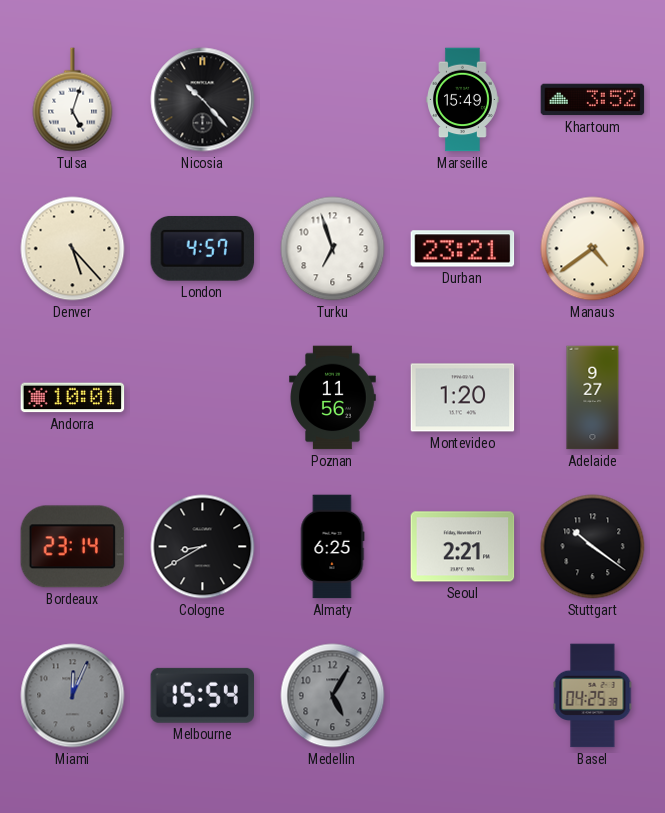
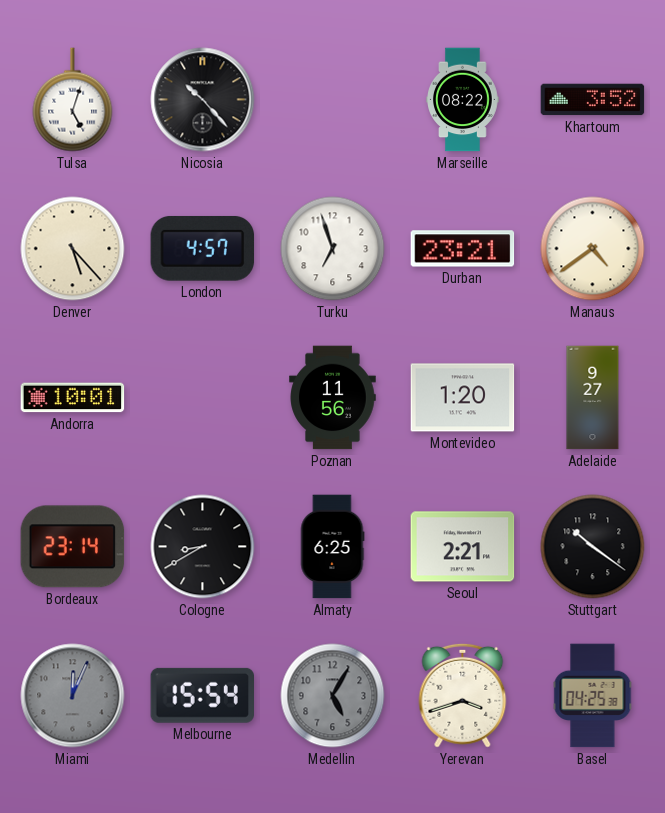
Marseille: 15:49 -> 08:22
Yerevan: none -> 3:42
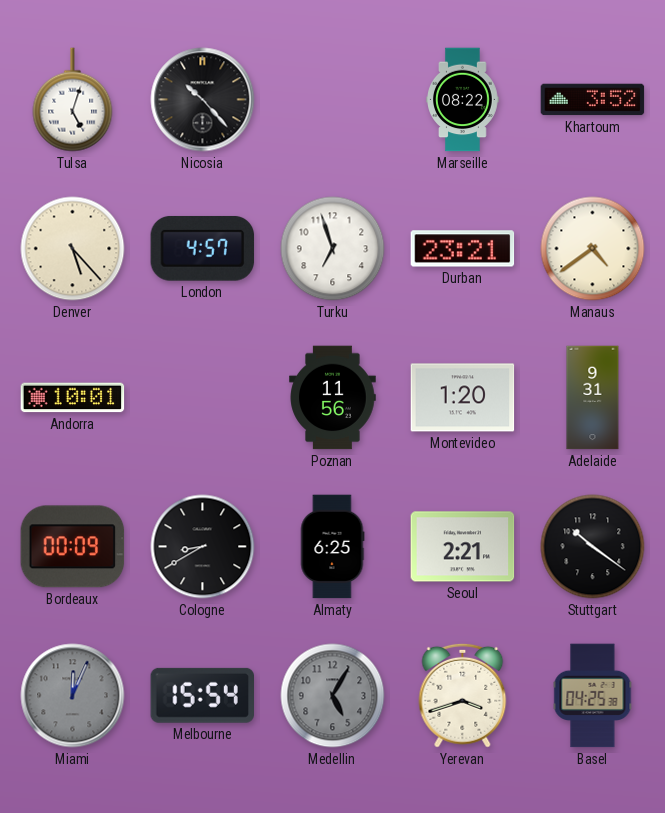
Adelaide: 9:27 -> 9:31
Bordeaux: 23:14 -> 00:09
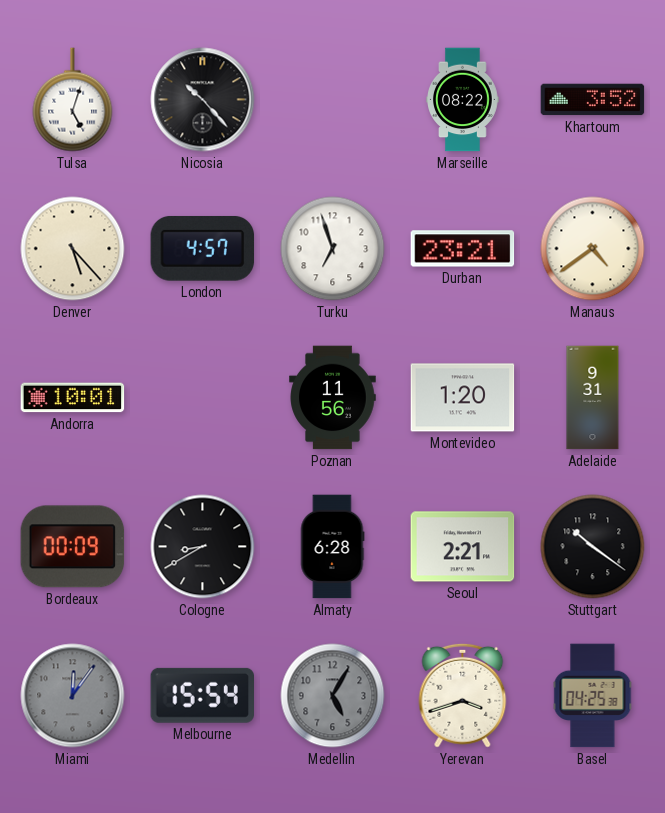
Almaty: 6:25 -> 6:28
Miami: 12:04 -> 12:06
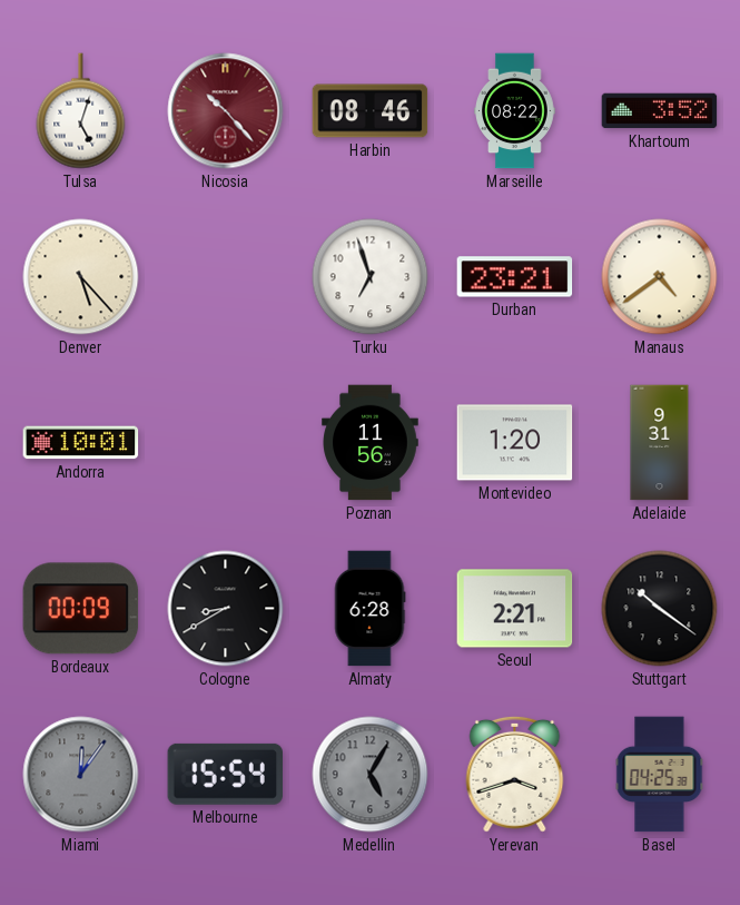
Nicosia dial: black -> burgundy
Harbin: none -> 08:46
London: 4:57 -> none
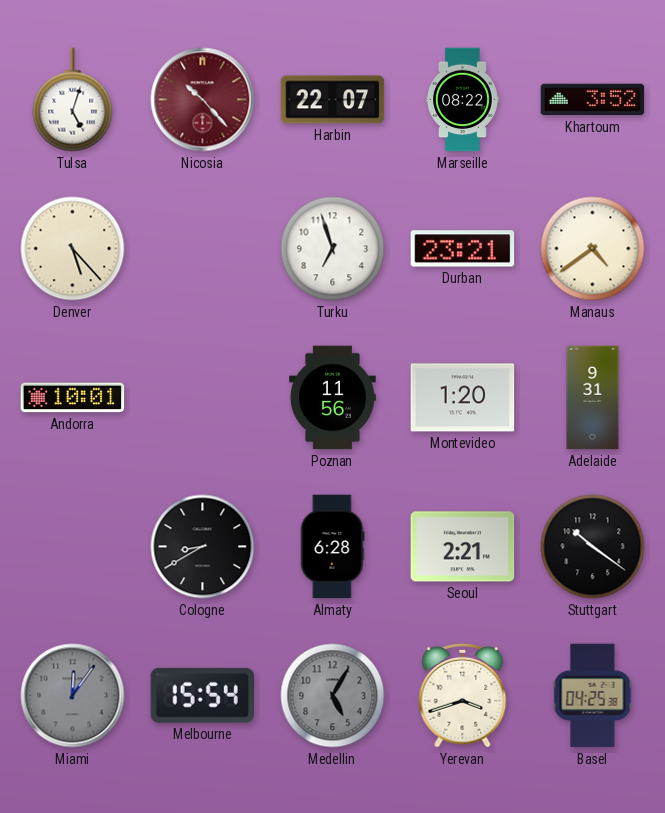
Harbin: 08:46 -> 22:07
Bordeaux: 00:09 -> none
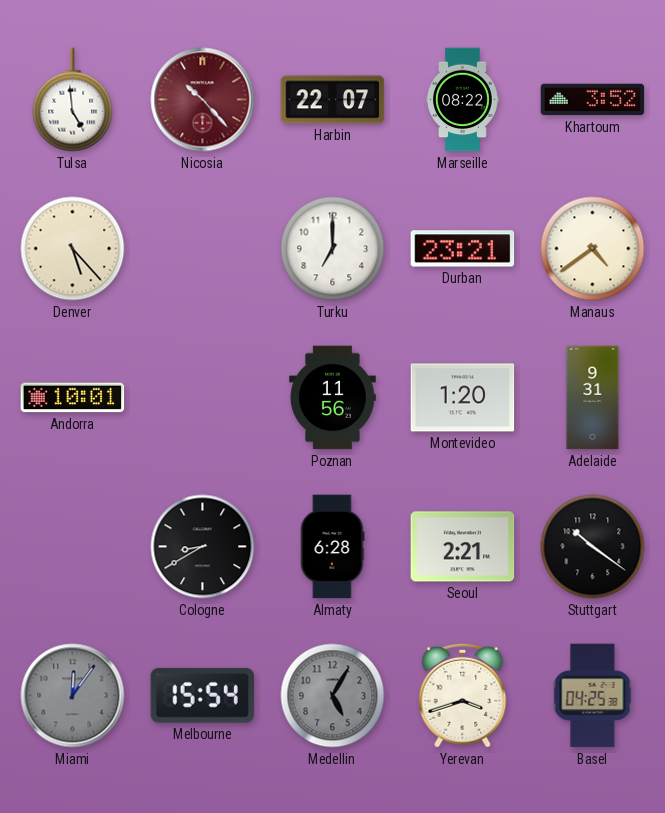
Tulsa: 5:03 -> 4:59
Turku: 6:57 -> 7:00
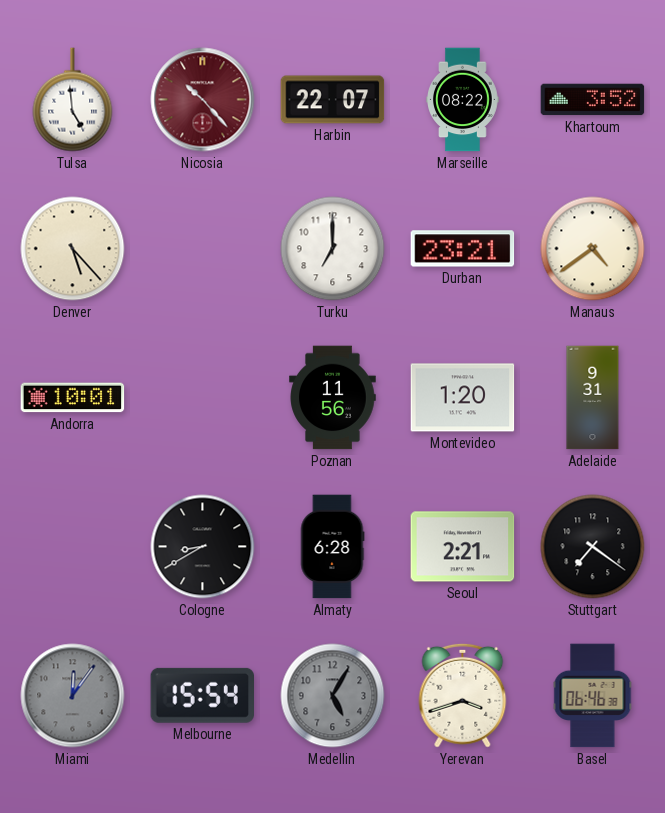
Stuttgart: 10:21 -> 7:21
Basel: 04:25 -> 06:46
